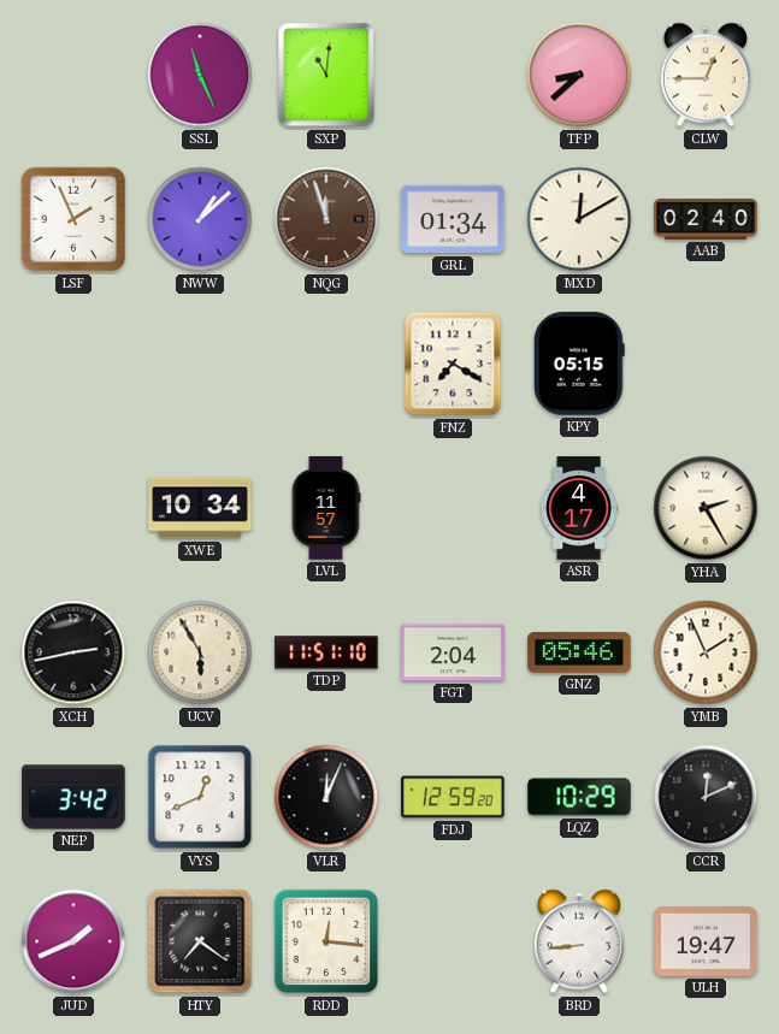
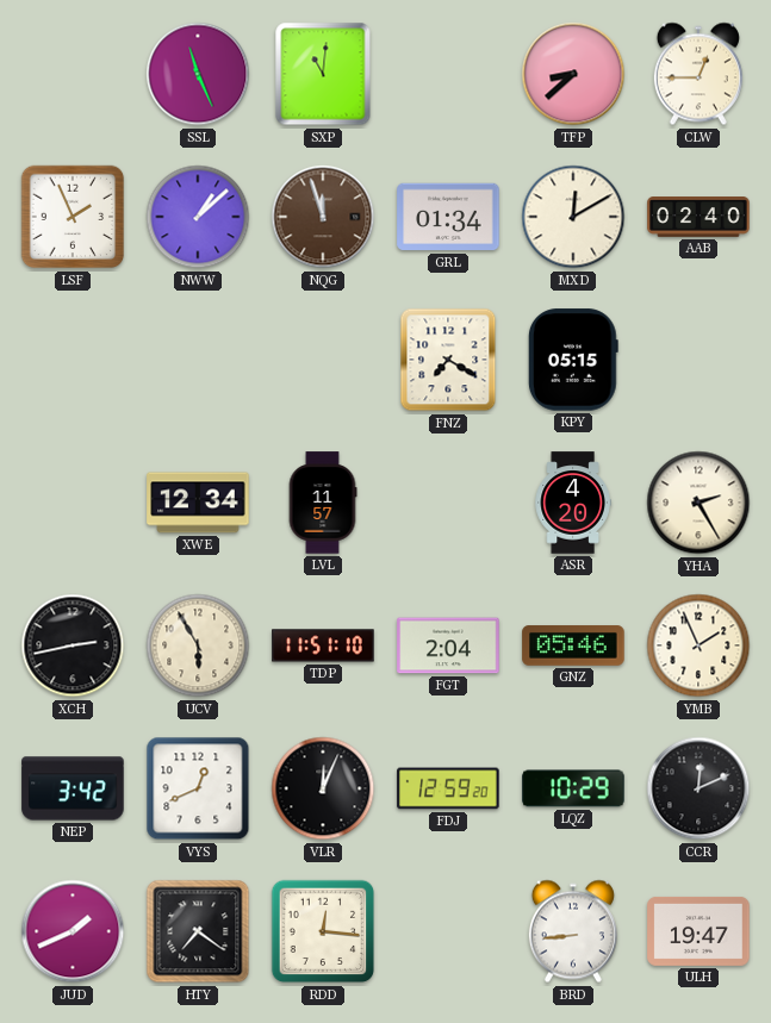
XWE: 10:34 -> 12:34
ASR: 4:17 -> 4:20
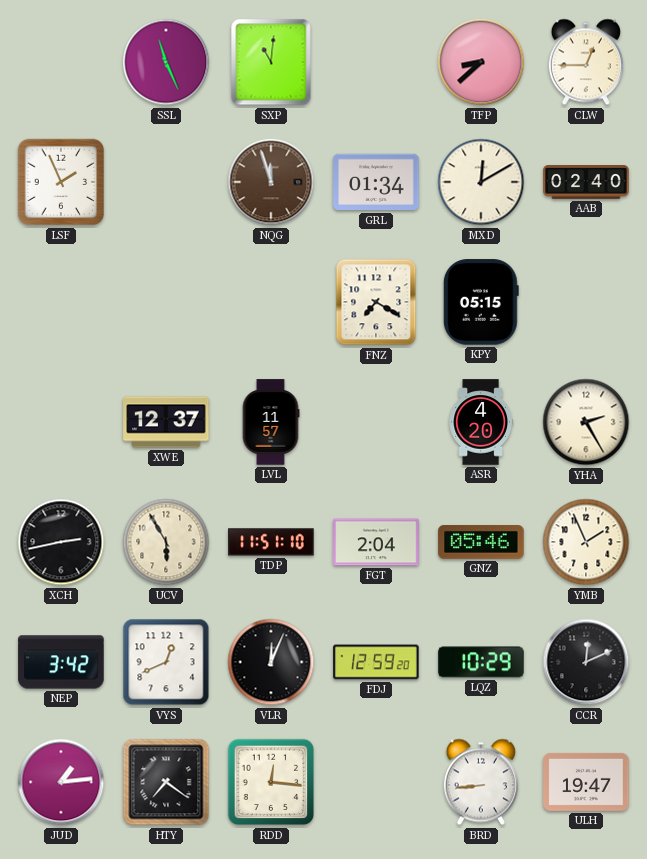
NWW: 1:08 -> none
XWE: 12:34 -> 12:37
JUD: 1:41 -> 1:14
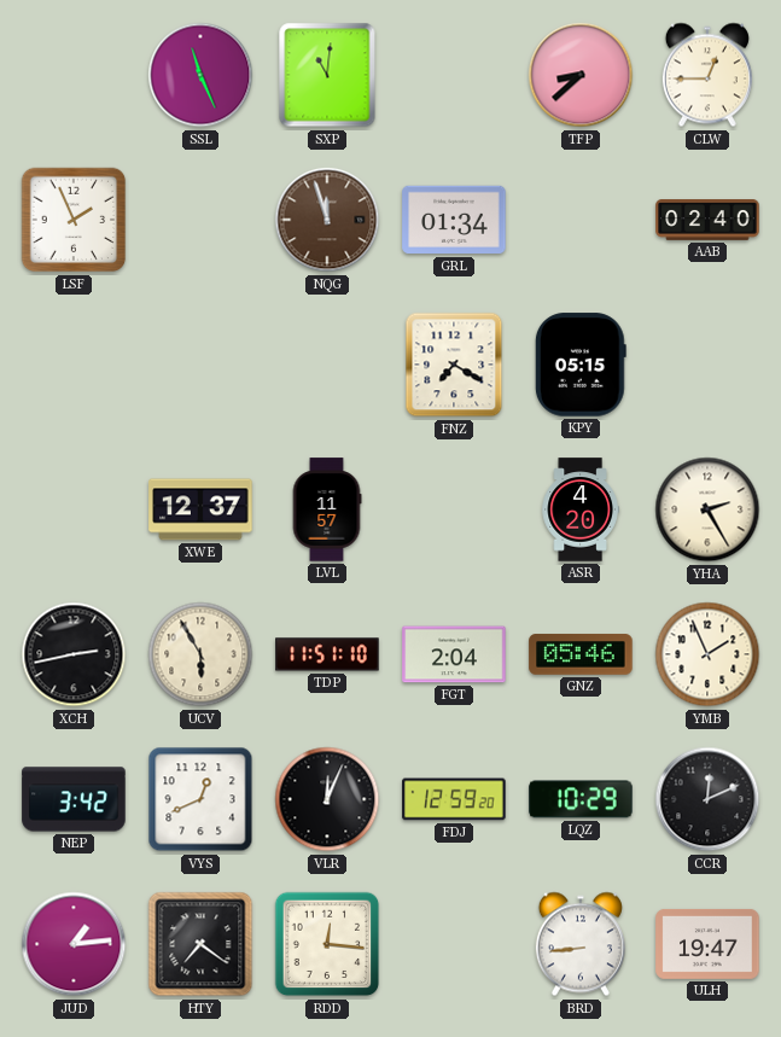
MXD: 12:10 -> none
